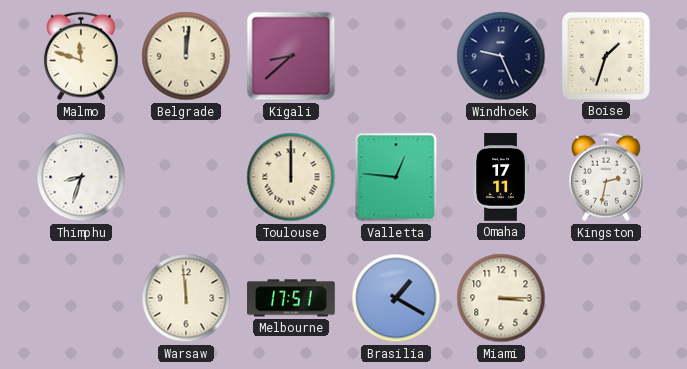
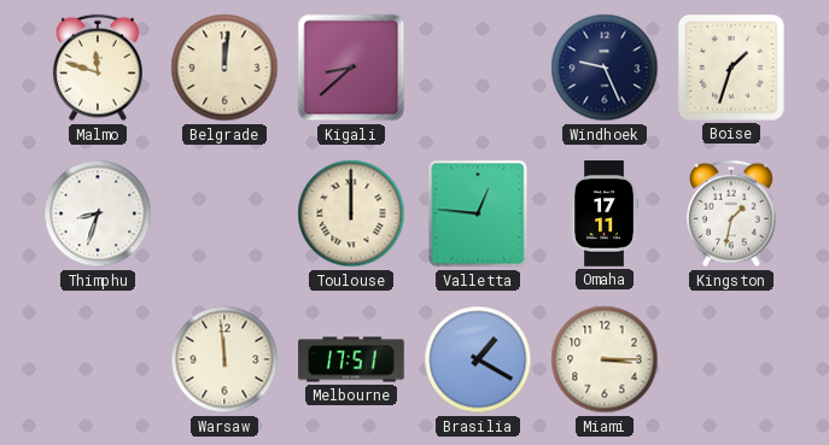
Kingston: 2:32 -> 1:32
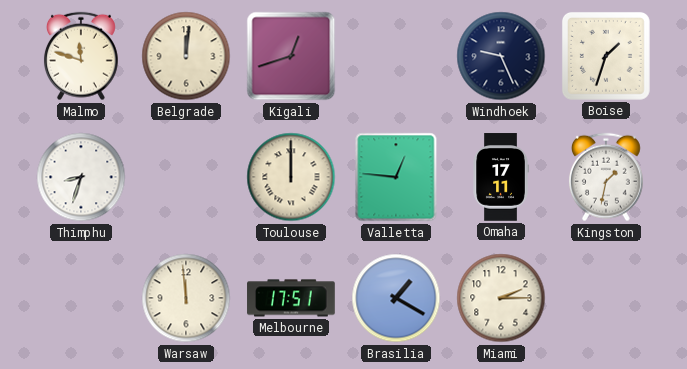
Kigali: 8:38 -> 12:42
Miami: 3:15 -> 2:15
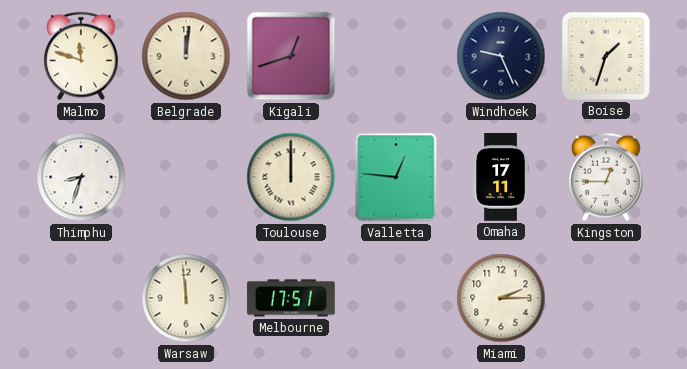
Kingston: 1:32 -> 12:45
Brasilia: 1:20 -> none
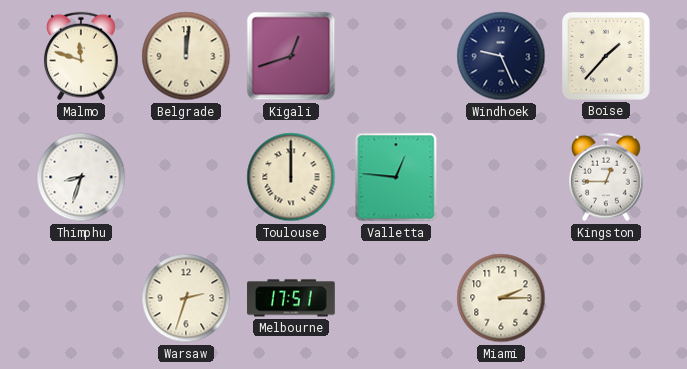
Boise: 1:33 -> 1:37
Omaha: 17:11 -> none
Warsaw: 11:59 -> 2:33
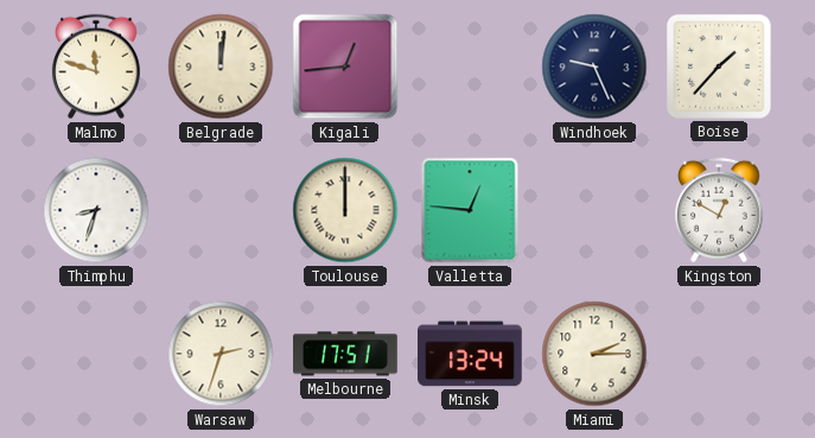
Kigali: 12:42 -> 12:44
Kingston: 12:45 -> 12:50
Minsk: none -> 13:24
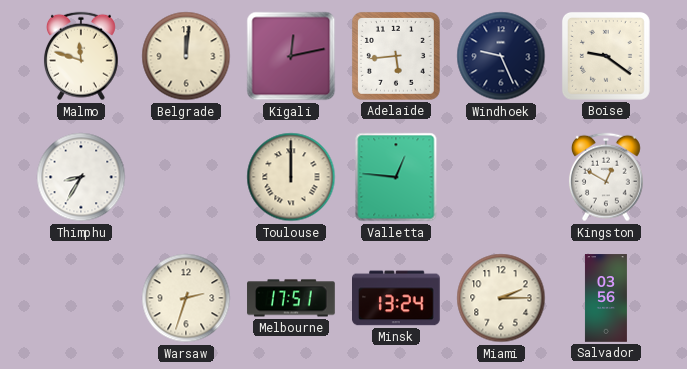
Kigali: 12:44 -> 12:13
Adelaide: none -> 5:44
Boise: 1:37 -> 9:21
Thimphu: 8:33 -> 8:35
Salvador: none -> 03:56
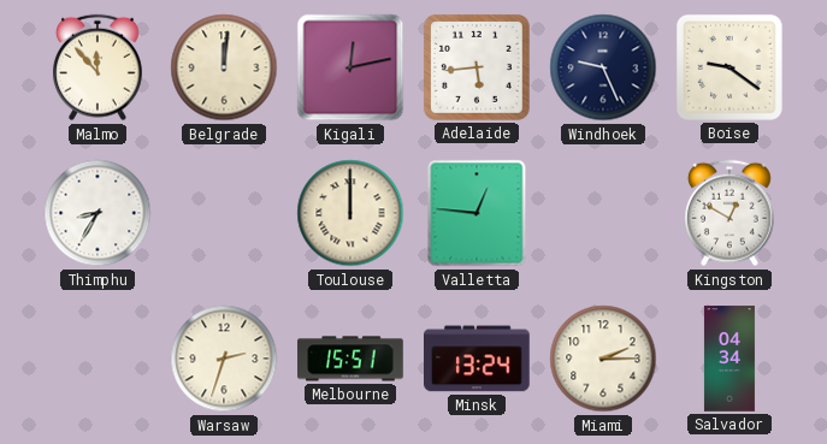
Malmo: 11:48 -> 11:53
Melbourne: 17:51 -> 15:51
Salvador: 03:56 -> 04:34
